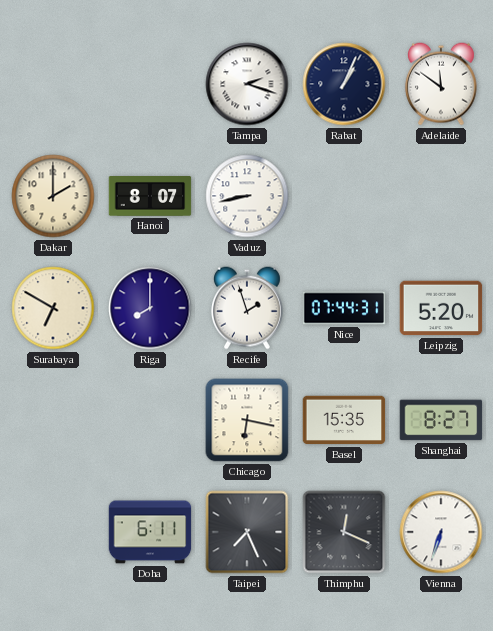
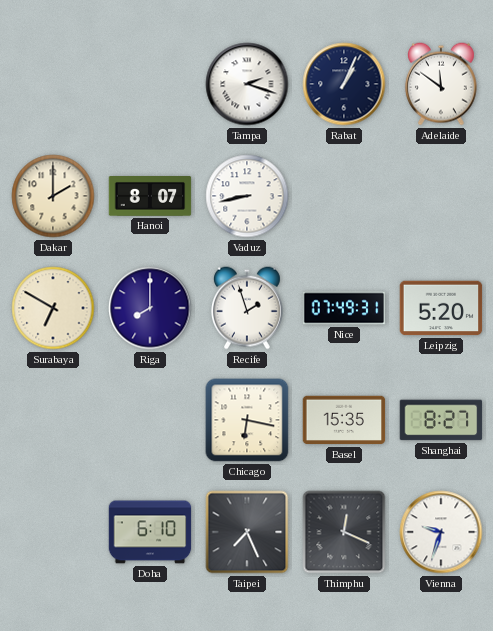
Nice: 07:44 -> 07:49
Doha: 6:11 -> 6:10
Vienna: 6:33 -> 9:33
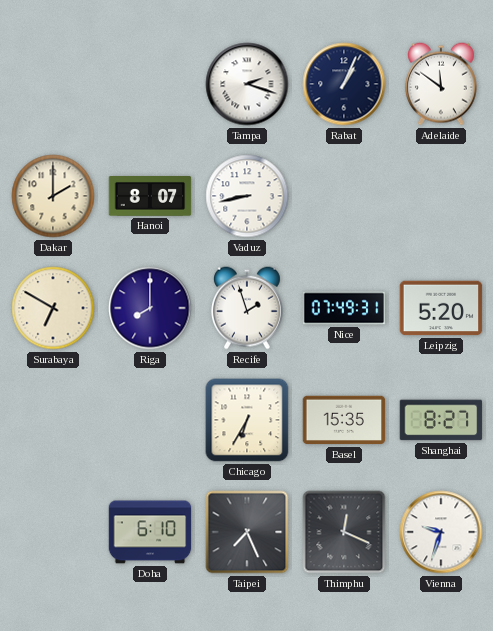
Chicago: 6:17 -> 6:35
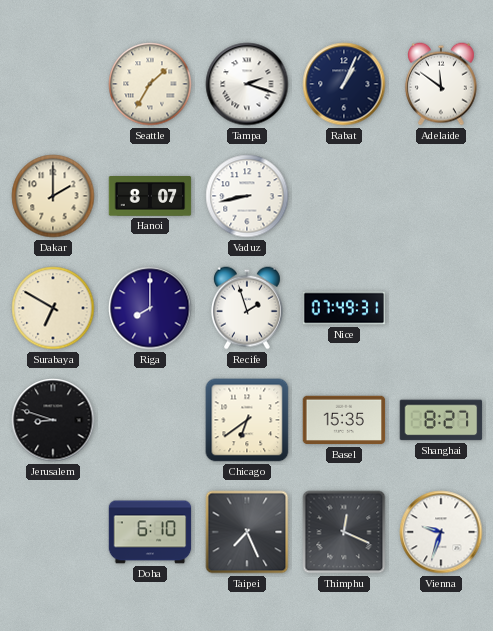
Seattle: none -> 1:35
Leipzig: 5:20 -> none
Jerusalem: none -> 8:48
Chicago: 6:35 -> 6:39
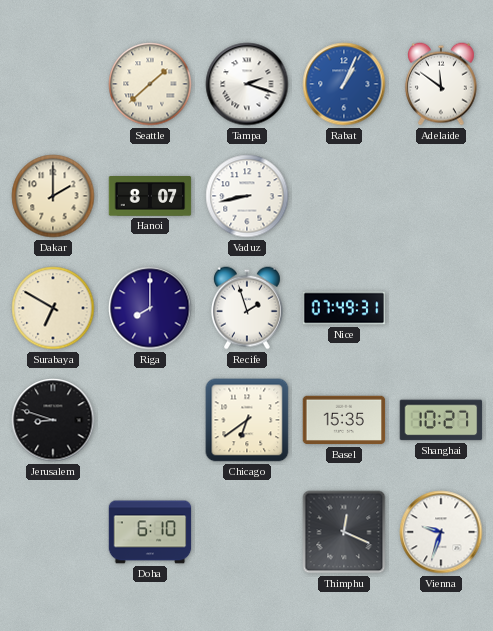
Seattle: 1:35 -> 1:38
Rabat dial: navy -> blue
Shanghai: 8:27 -> 10:27
Taipei: 7:26 -> none
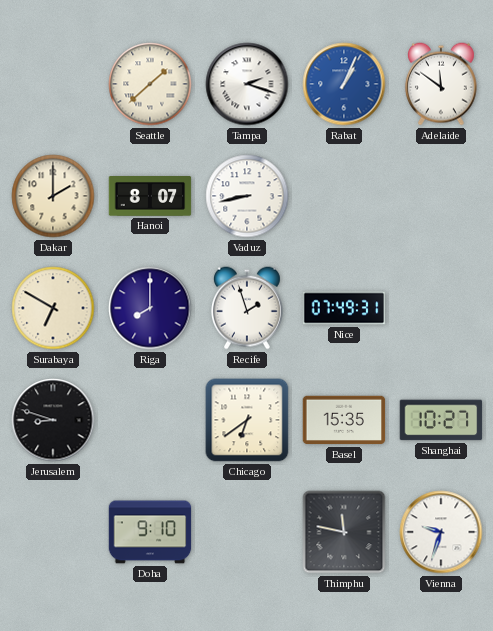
Doha: 6:10 -> 9:10
Thimphu: 12:19 -> 11:47
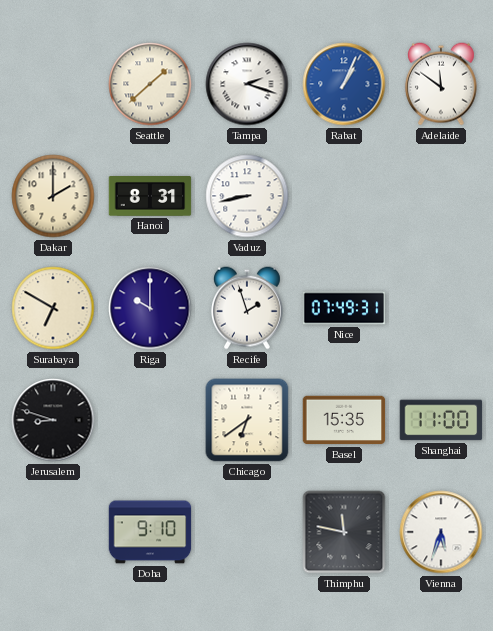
Hanoi: 8:07 -> 8:31
Riga: 8:00 -> 10:00
Shanghai: 10:27 -> 11:00
Vienna: 9:33 -> 5:33
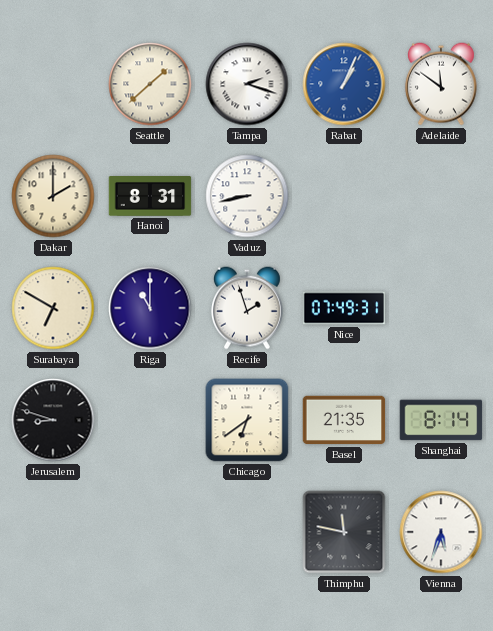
Riga: 10:00 -> 11:00
Basel: 15:35 -> 21:35
Shanghai: 11:00 -> 8:14
Doha: 9:10 -> none
